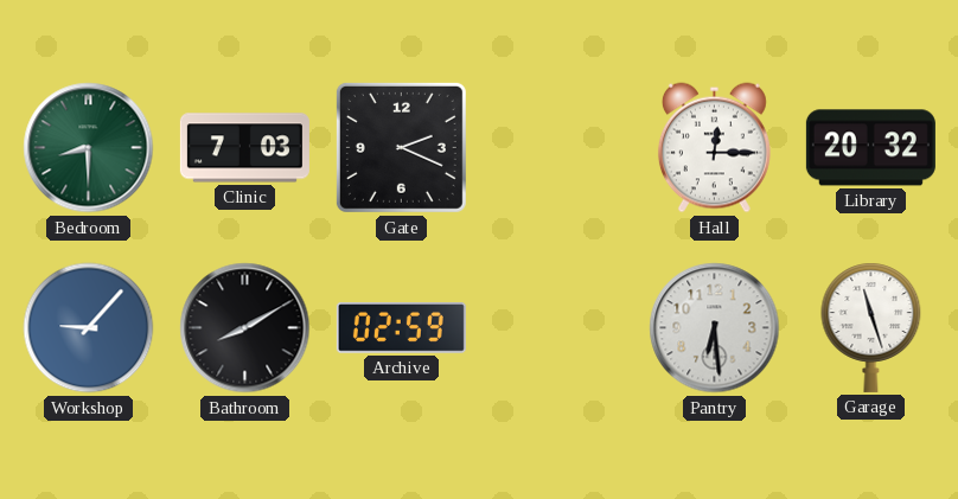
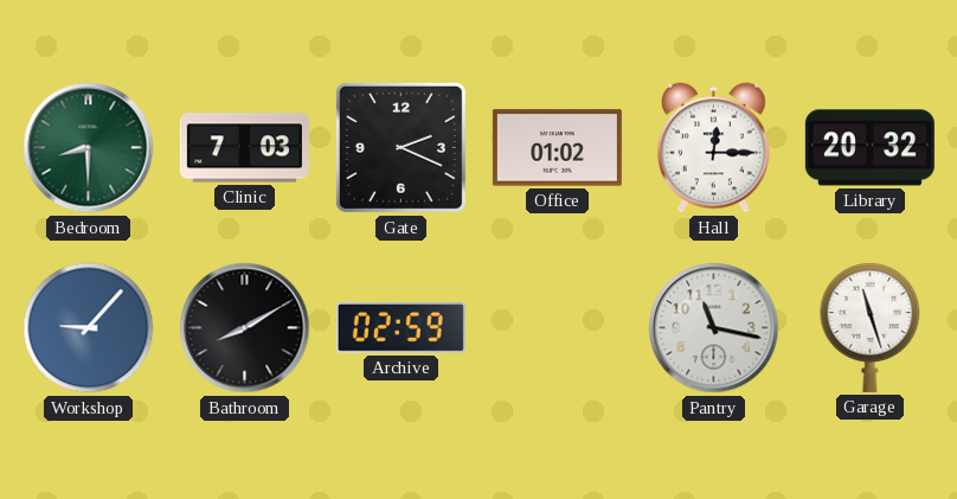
Office: none -> 01:02
Pantry: 6:29 -> 11:17
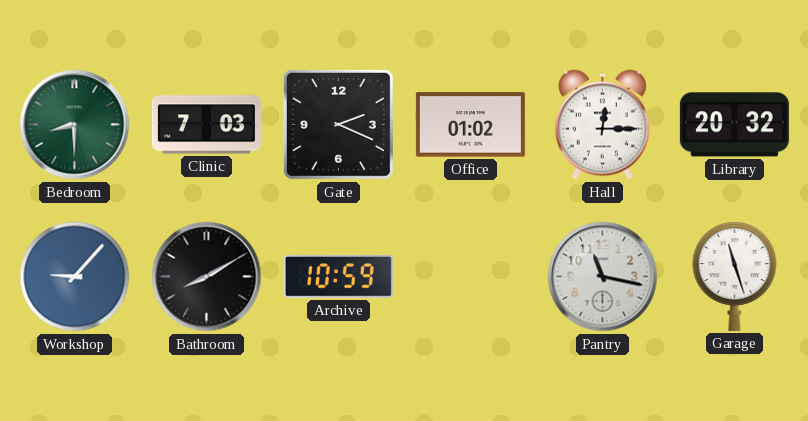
Archive: 02:59 -> 10:59
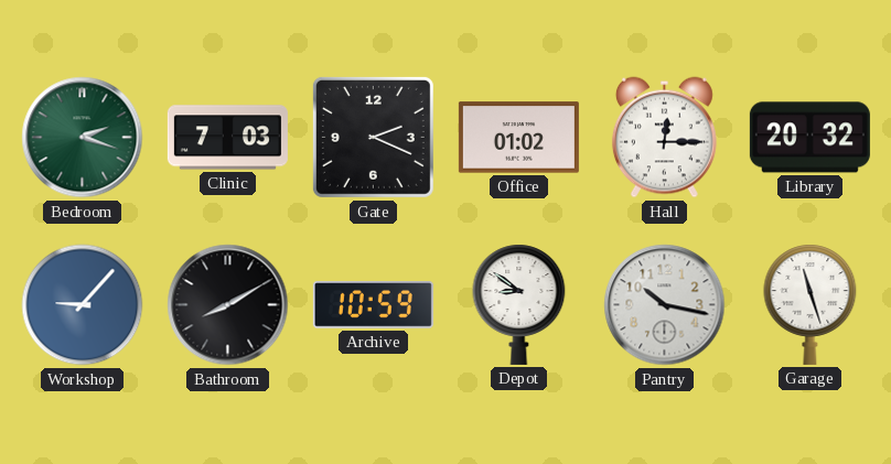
Bedroom: 8:30 -> 2:18
Depot: none -> 8:51
Pantry: 11:17 -> 10:17
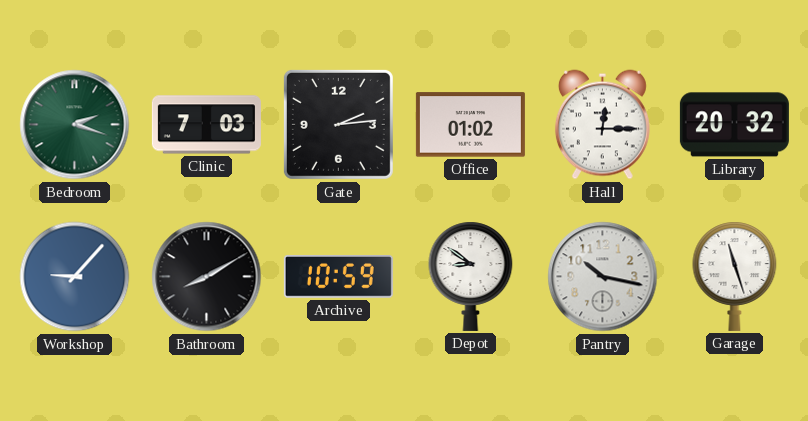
Gate: 2:19 -> 2:14
